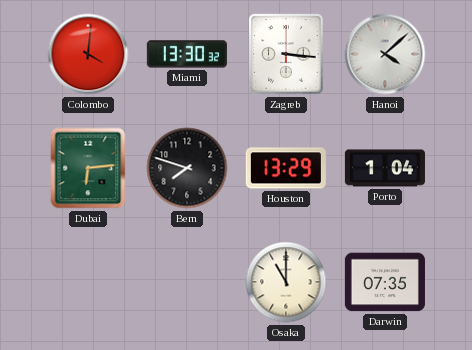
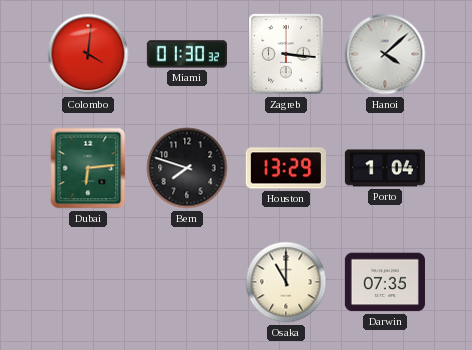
Miami: 13:30 -> 01:30
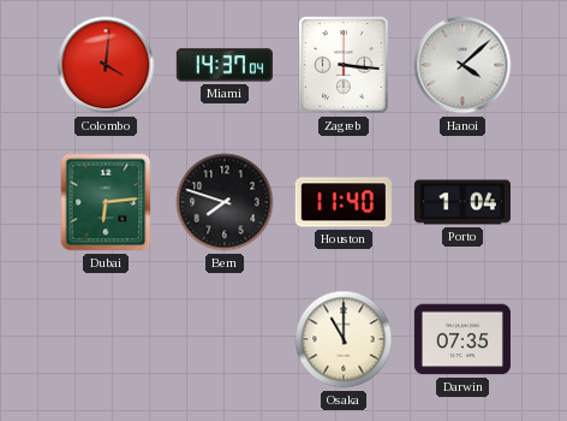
Miami: 01:30 -> 14:37
Houston: 13:29 -> 11:40
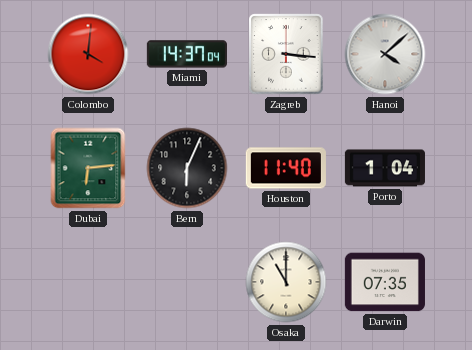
Bern: 7:48 -> 6:04
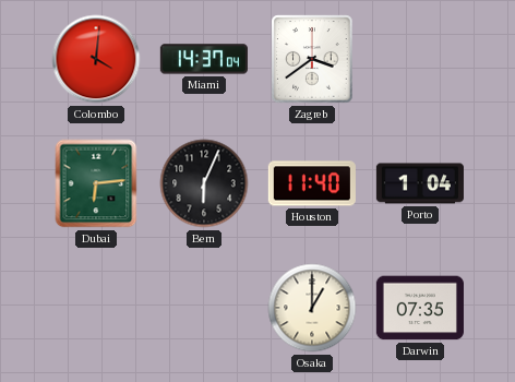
Zagreb: 3:16 -> 3:39
Hanoi: 4:08 -> none
Osaka: 11:00 -> 1:00
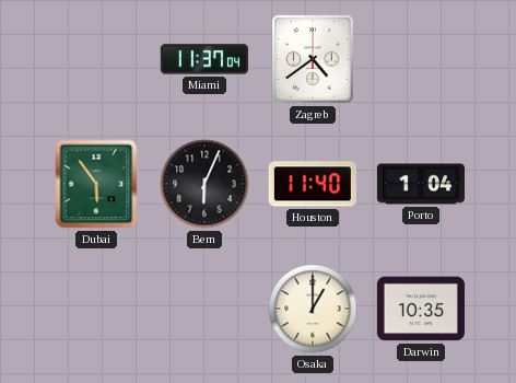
Colombo: 4:01 -> none
Miami: 14:37 -> 11:37
Zagreb: 3:39 -> 4:39
Dubai: 6:14 -> 5:54
Darwin: 07:35 -> 10:35
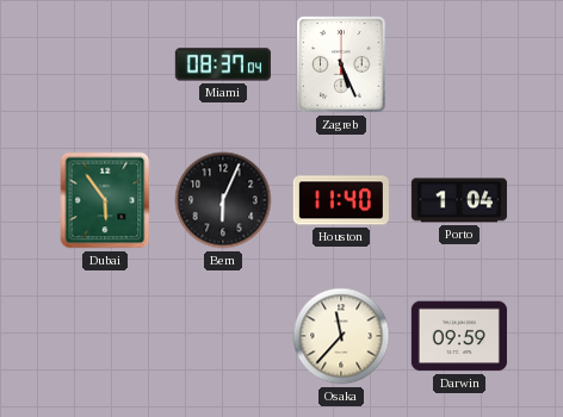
Miami: 11:37 -> 08:37
Zagreb: 4:39 -> 5:26
Osaka: 1:00 -> 11:37
Darwin: 10:35 -> 09:59
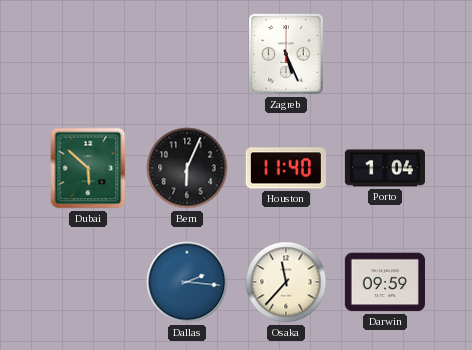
Miami: 08:37 -> none
Dubai: 5:54 -> 5:52
Dallas: none -> 2:16
